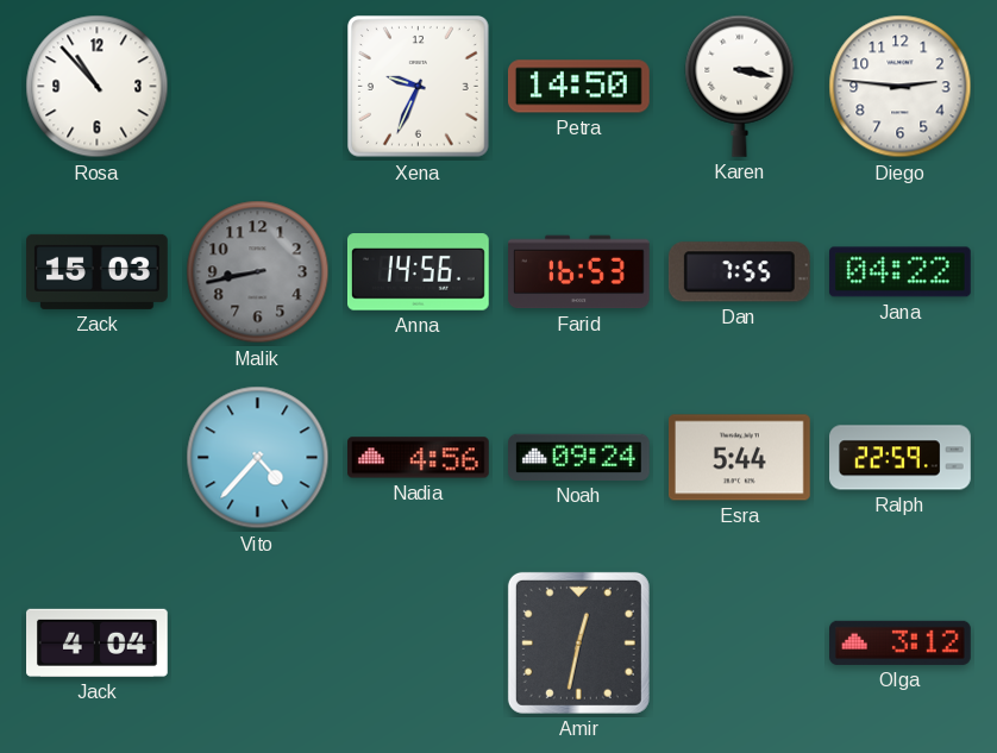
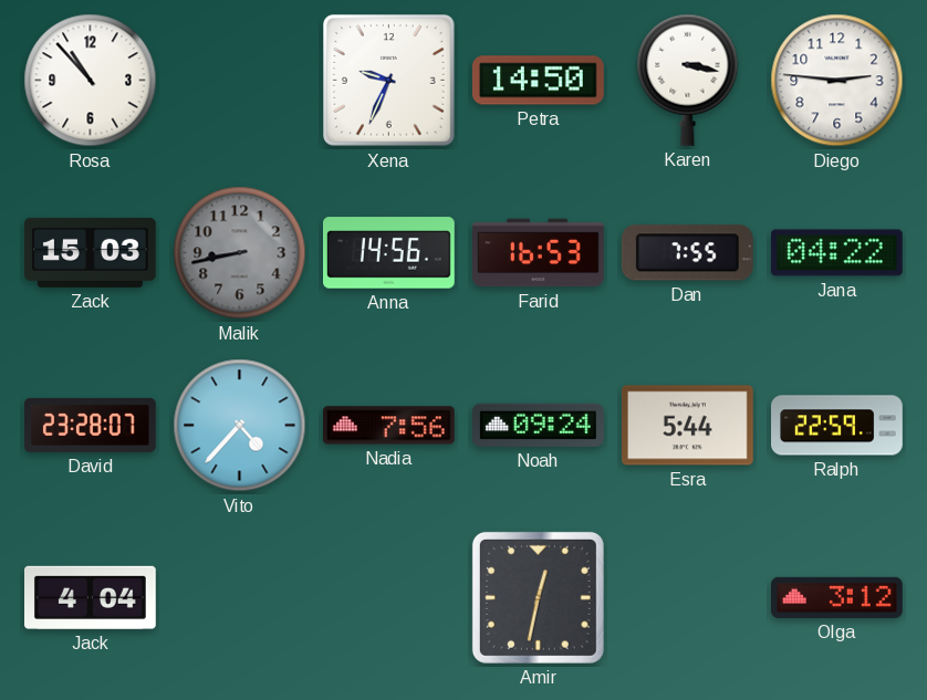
David: none -> 23:28
Nadia: 4:56 -> 7:56
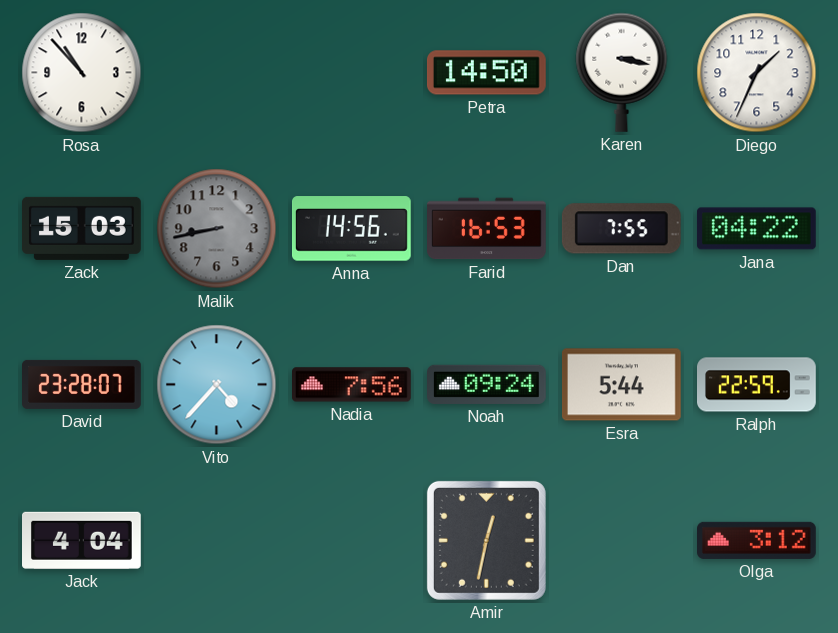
Xena: 9:34 -> none
Diego: 2:46 -> 1:34
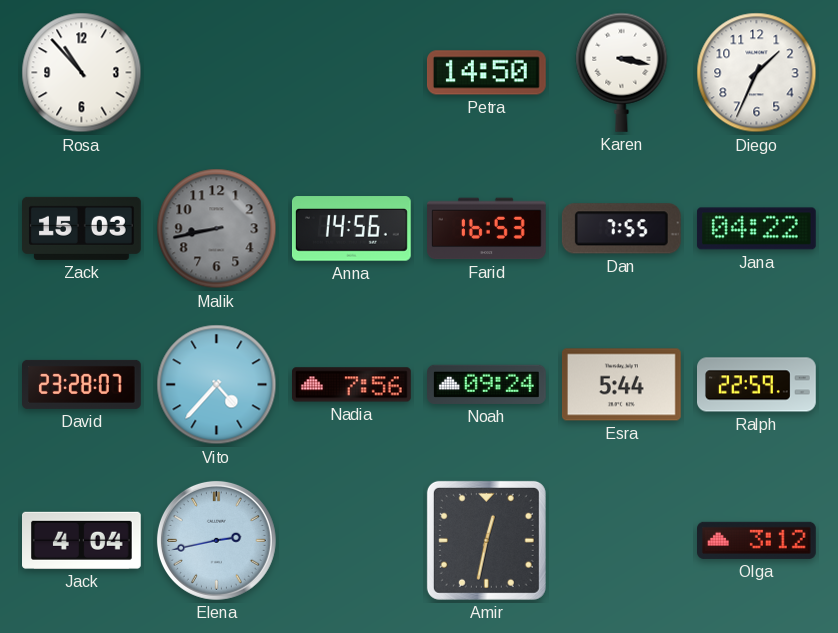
Elena: none -> 2:43
